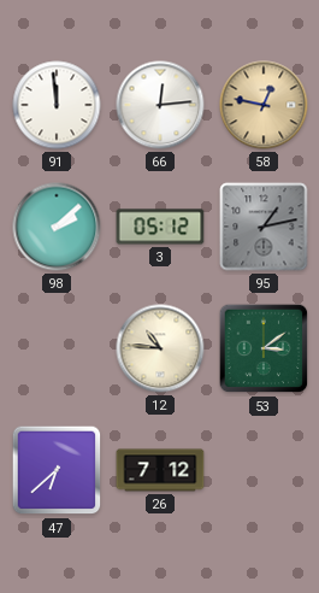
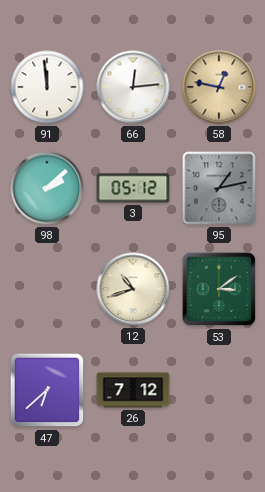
12: 10:46 -> 10:42
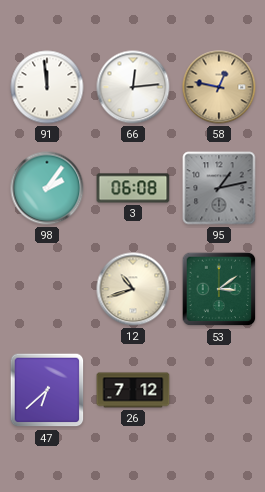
98: 2:08 -> 2:06
3: 05:12 -> 06:08
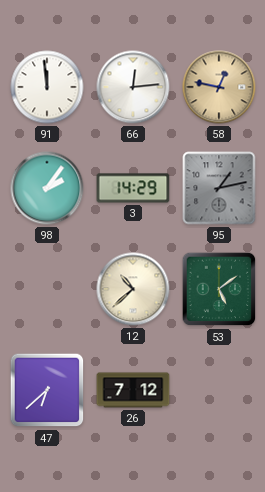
3: 06:08 -> 14:29
12: 10:42 -> 10:38
53: 3:09 -> 5:09
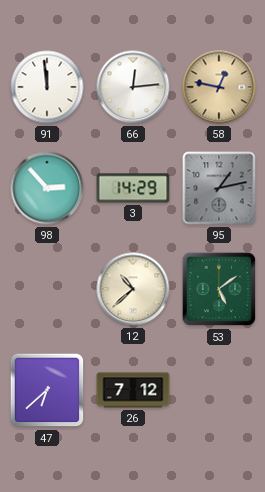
98: 2:06 -> 2:53
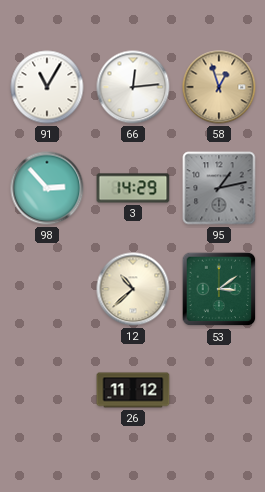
91: 11:59 -> 11:05
58: 12:47 -> 12:57
53: 5:09 -> 3:09
47: 6:38 -> none
26: 7:12 -> 11:12
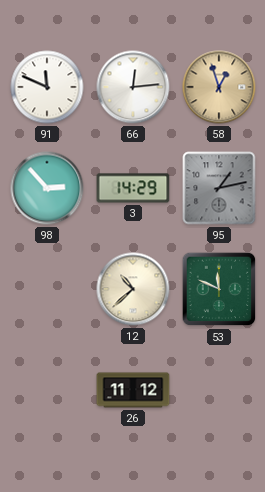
91: 11:05 -> 11:49
53: 3:09 -> 11:49
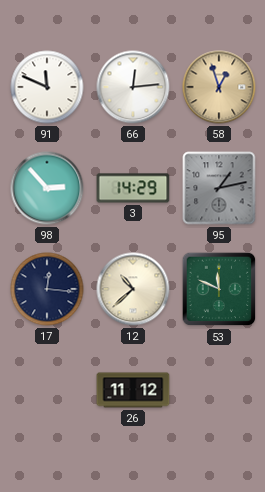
17: none -> 12:16
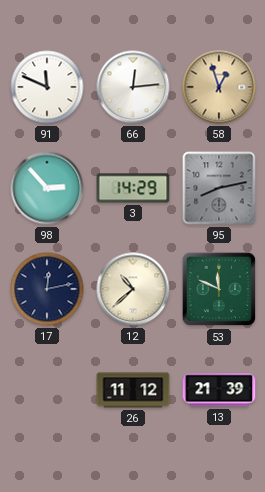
95: 1:13 -> 8:13
17: 12:16 -> 12:13
13: none -> 21:39
